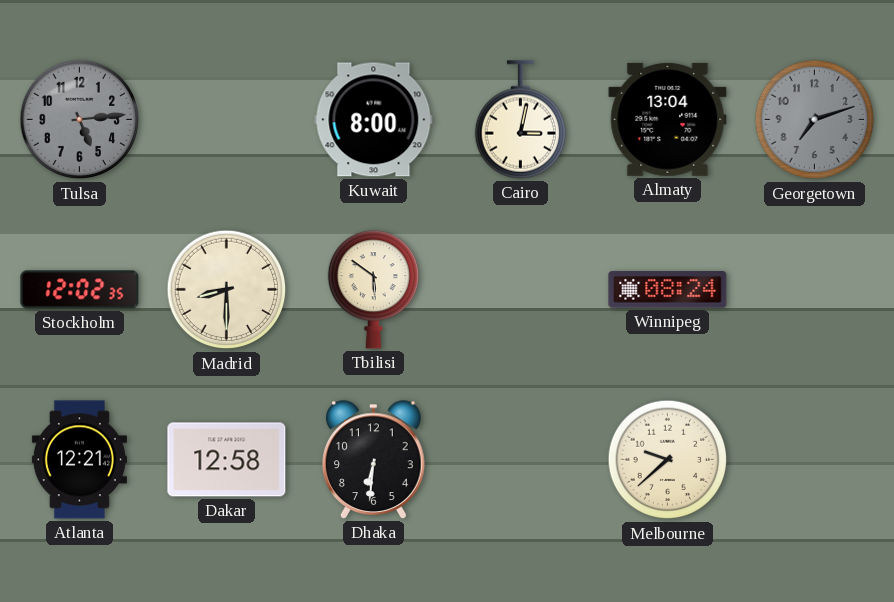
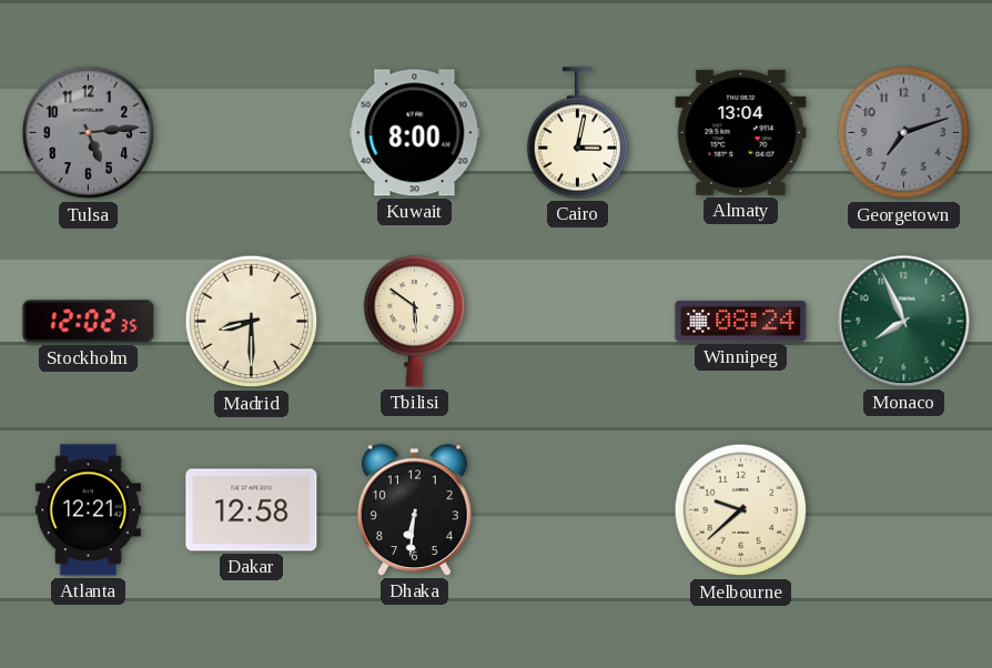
Monaco: none -> 7:56
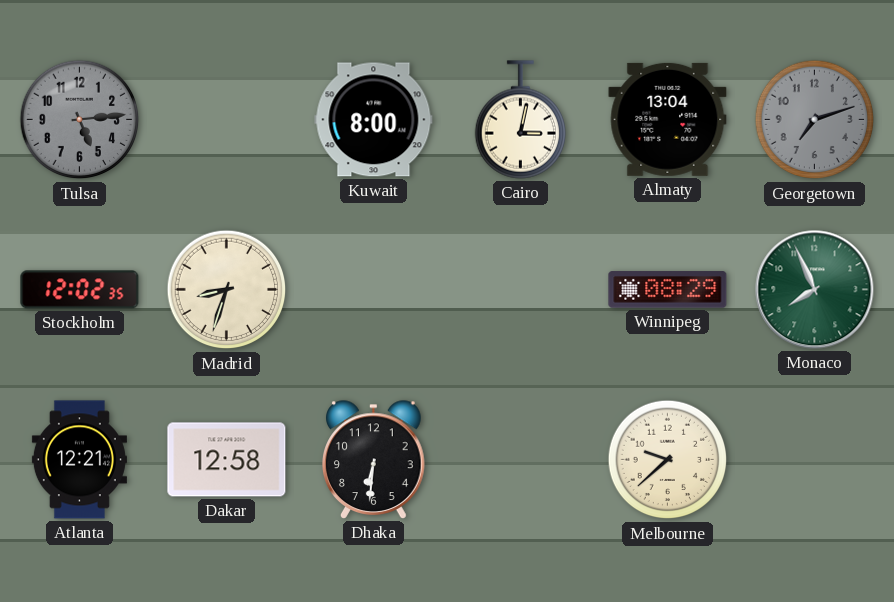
Madrid: 8:30 -> 8:33
Tbilisi: 5:51 -> none
Winnipeg: 08:24 -> 08:29
